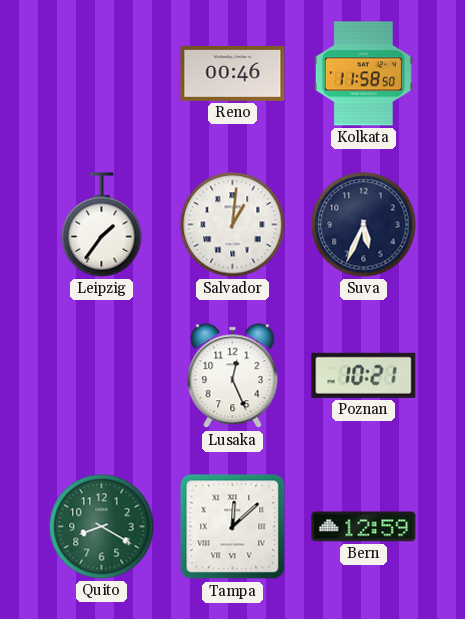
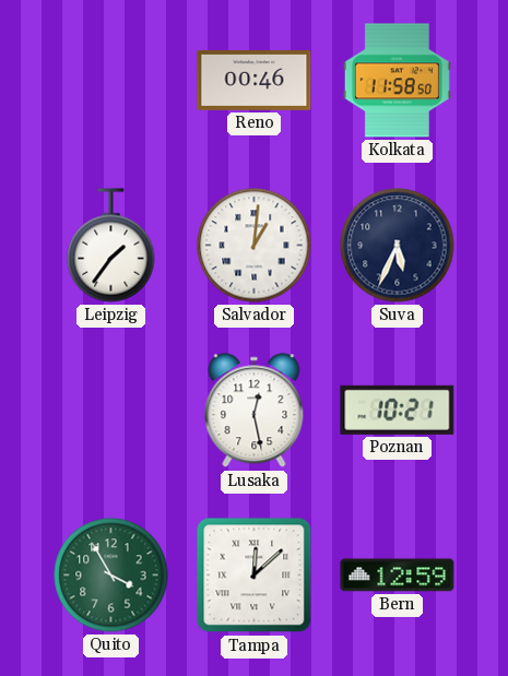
Lusaka: 12:26 -> 12:28
Quito: 8:20 -> 3:55
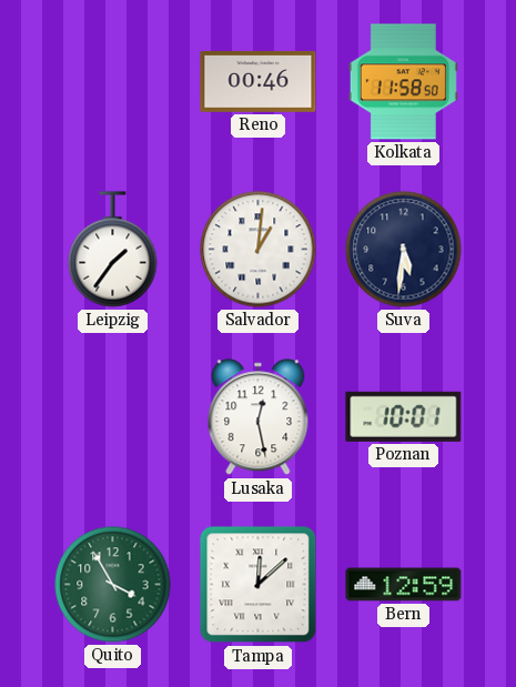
Suva: 5:34 -> 5:31
Poznan: 10:21 -> 10:01
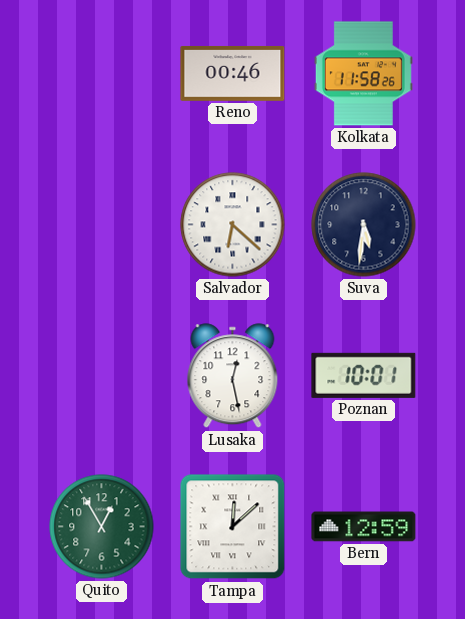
Kolkata: 11:58:50 -> 11:58:26
Leipzig: 1:36 -> none
Salvador: 1:01 -> 6:22
Quito: 3:55 -> 12:55
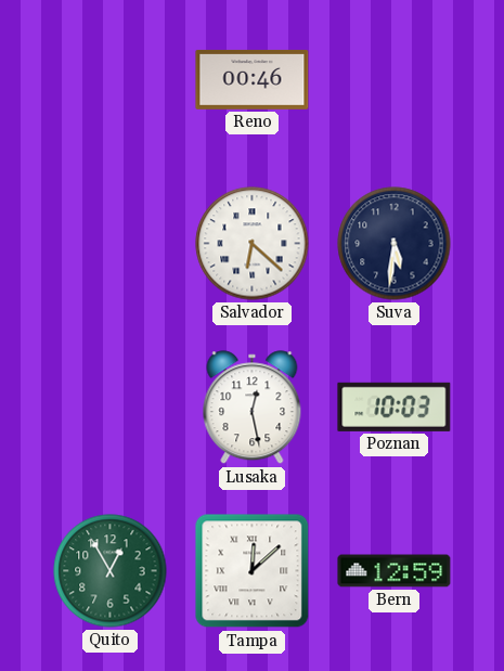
Kolkata: 11:58 -> none
Poznan: 10:01 -> 10:03
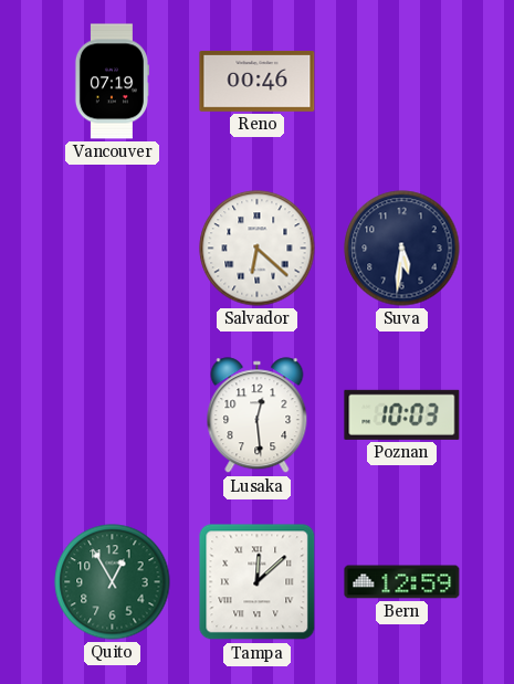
Vancouver: none -> 07:19
Lusaka: 12:28 -> 12:29
